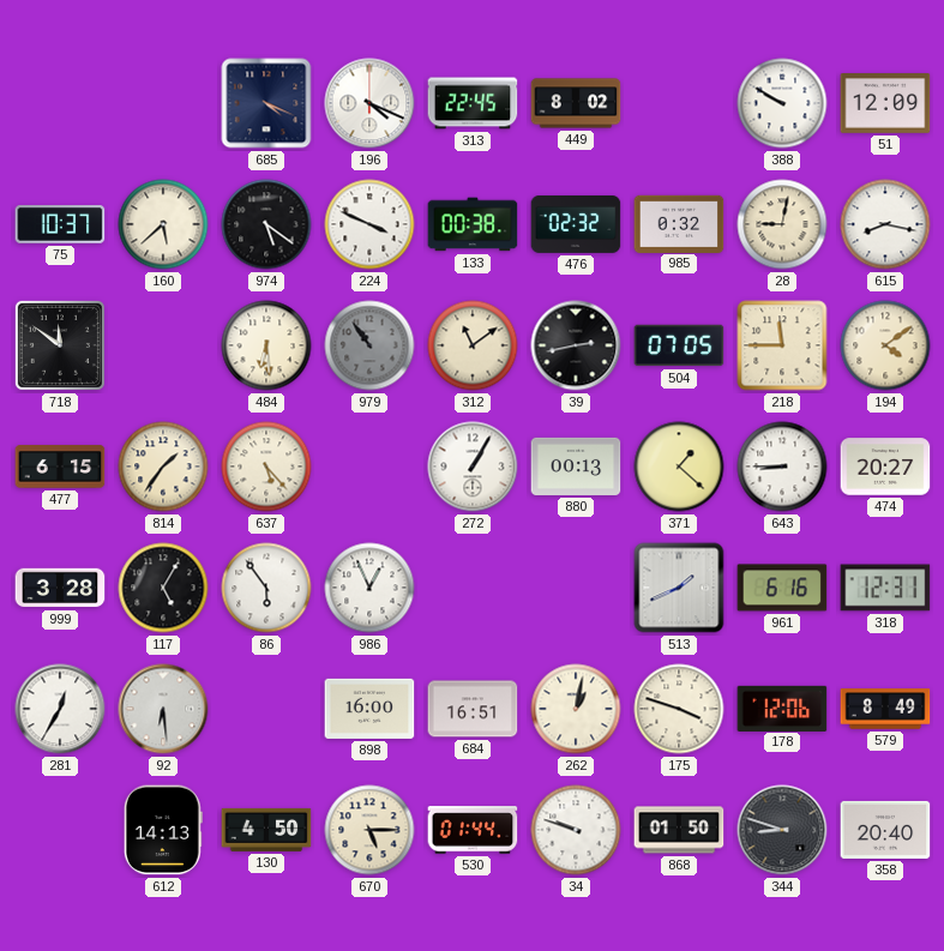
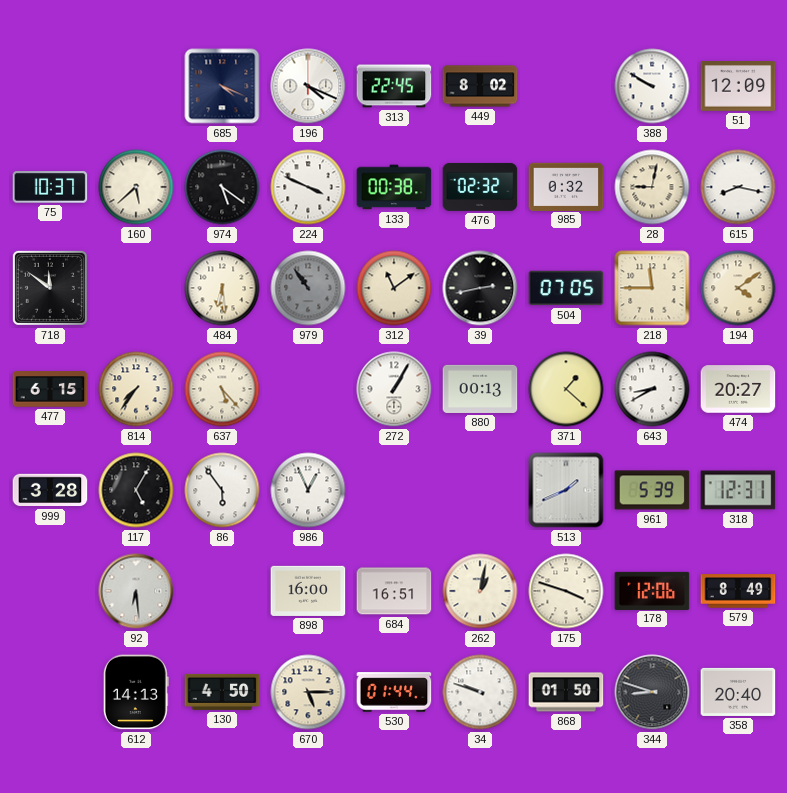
814: 1:36 -> 7:36
643: 8:45 -> 8:40
961: 6:16 -> 5:39
281: 12:35 -> none
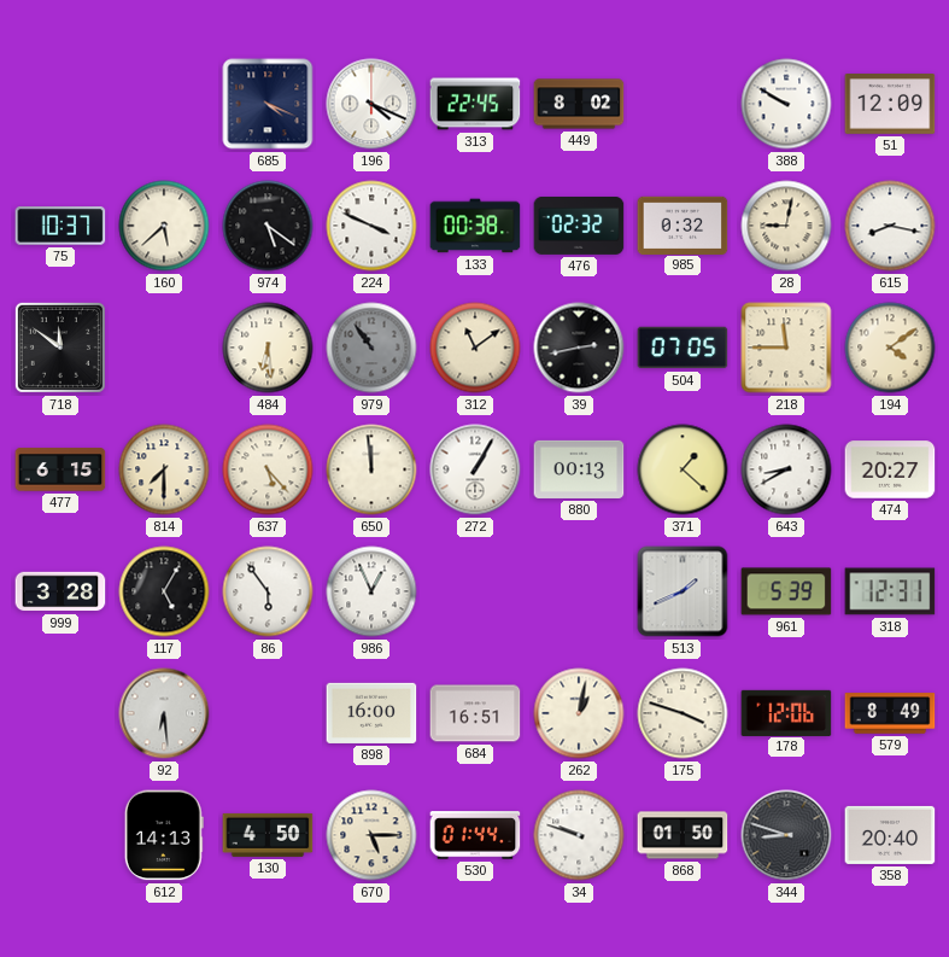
814: 7:36 -> 7:30
650: none -> 11:59
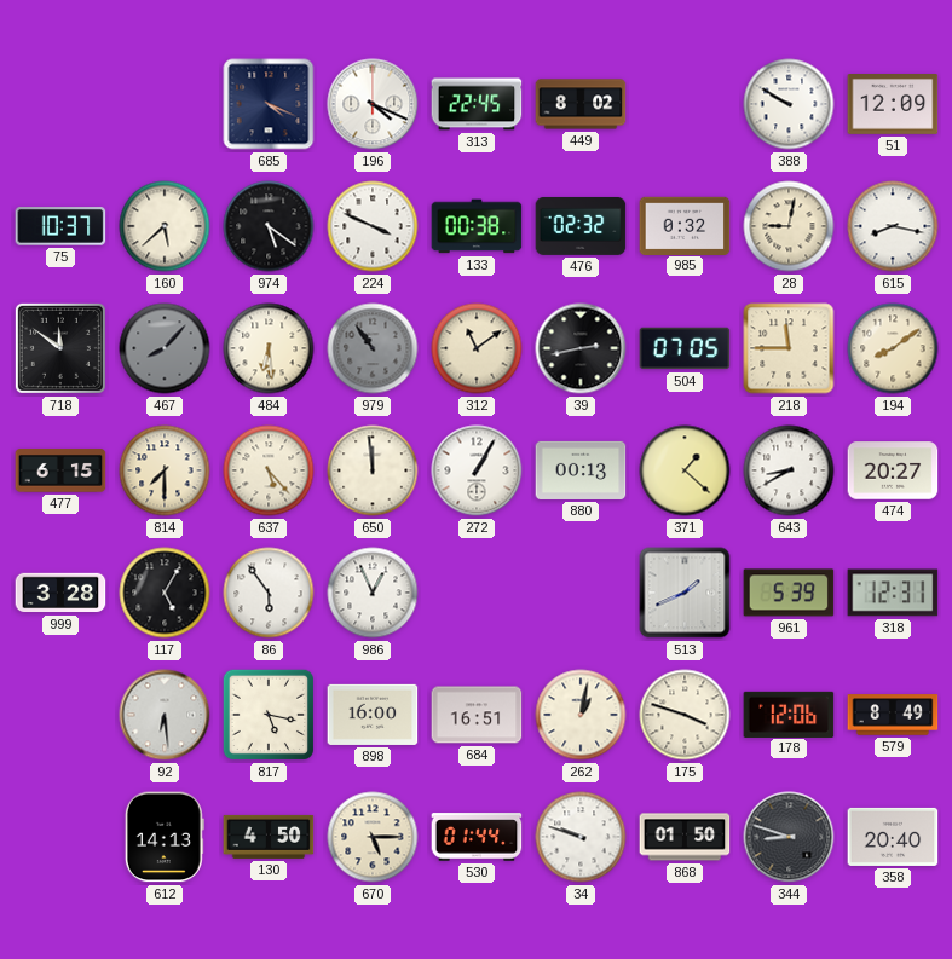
467: none -> 8:07
194: 4:09 -> 8:09
817: none -> 5:17
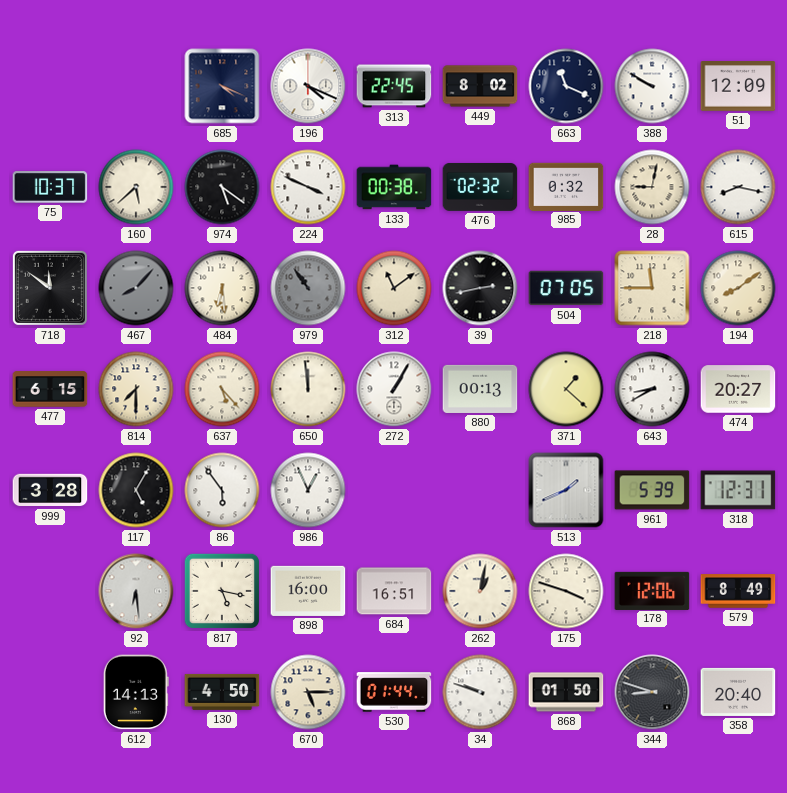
663: none -> 11:19
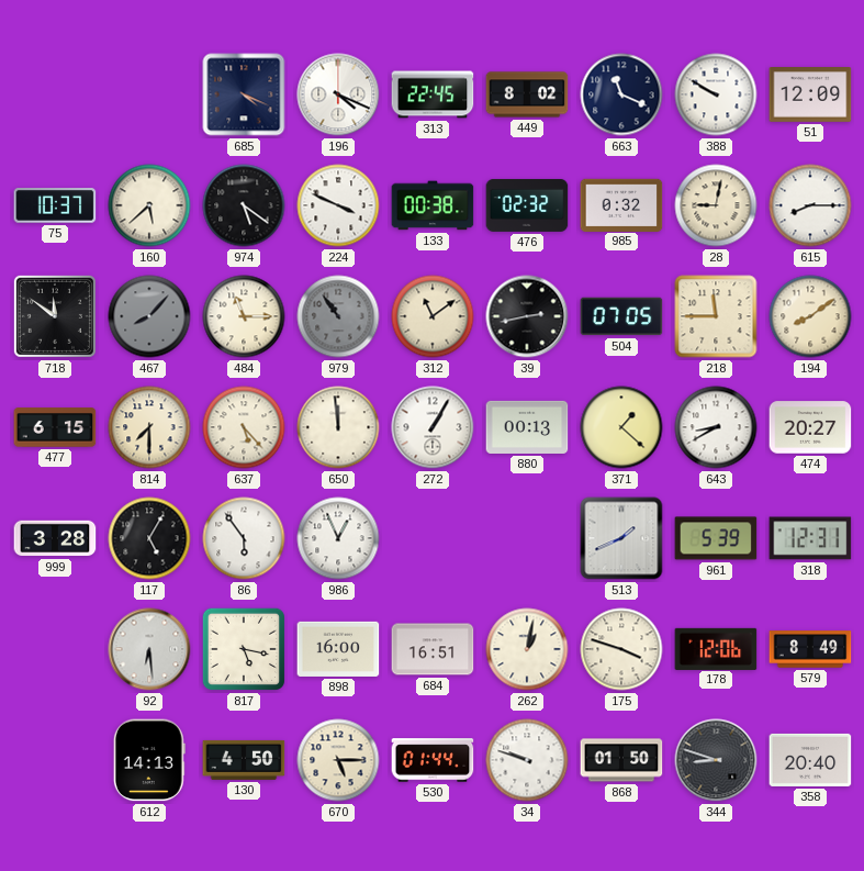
615: 8:17 -> 8:15
484: 6:29 -> 11:15
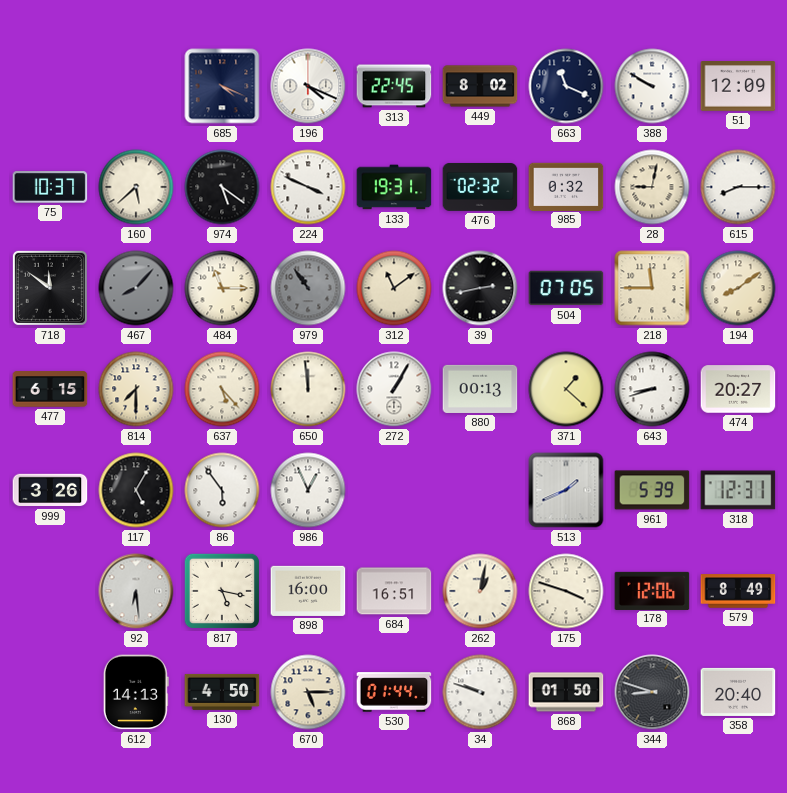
133: 00:38 -> 19:31
643: 8:40 -> 8:42
999: 3:28 -> 3:26
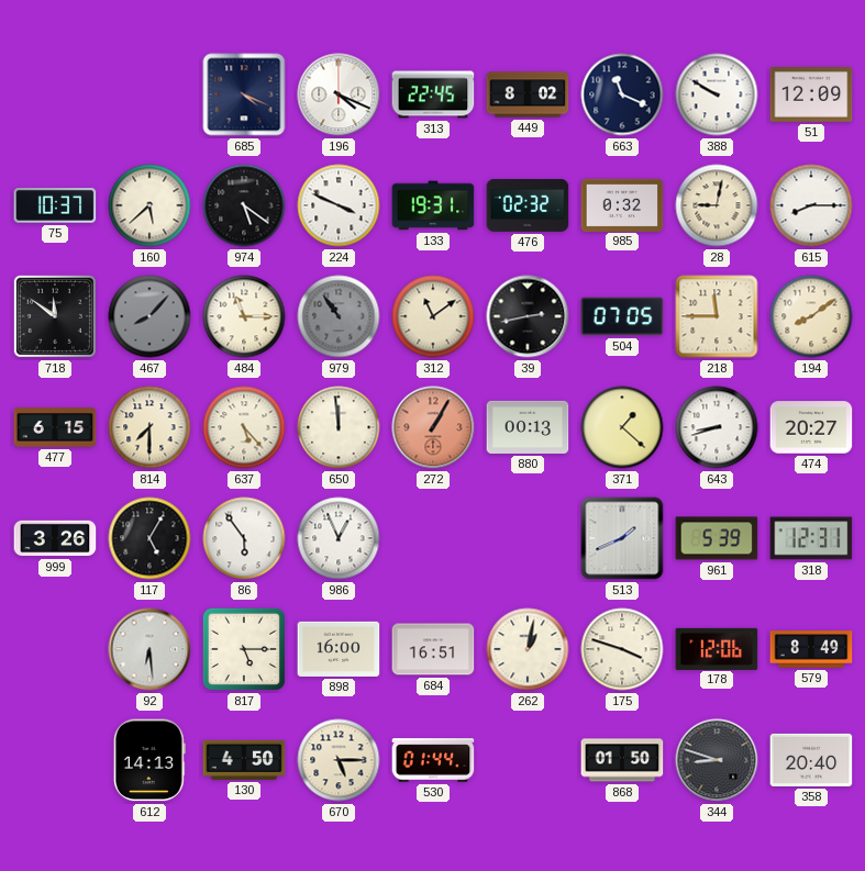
272 dial: white -> salmon
817: 5:17 -> 5:15
34: 9:48 -> none
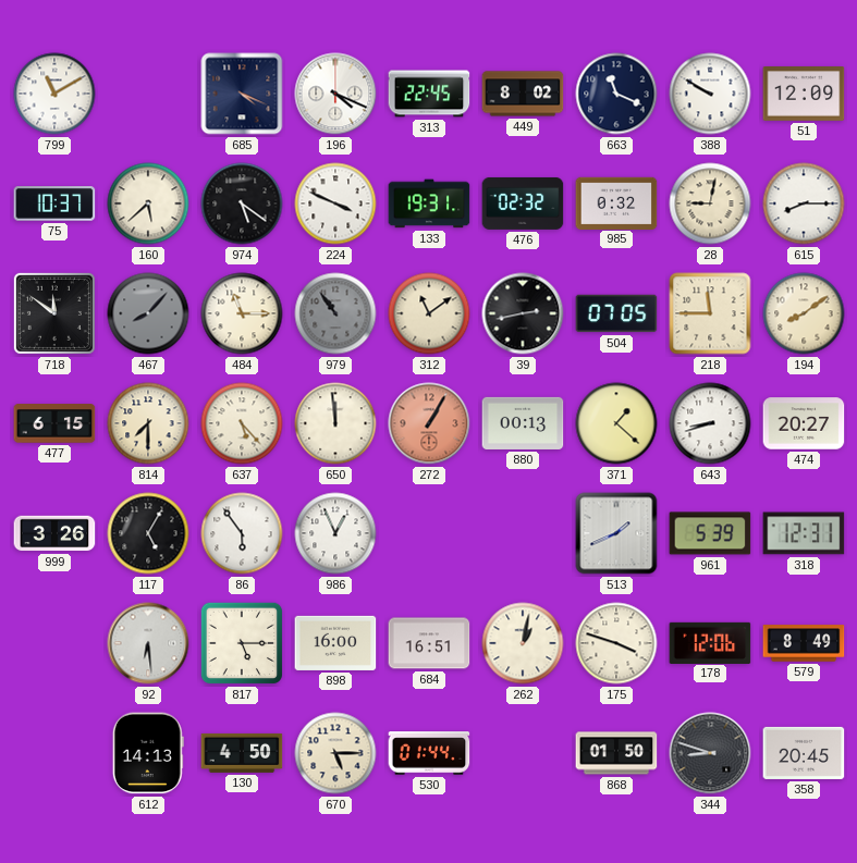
799: none -> 11:10
358: 20:40 -> 20:45
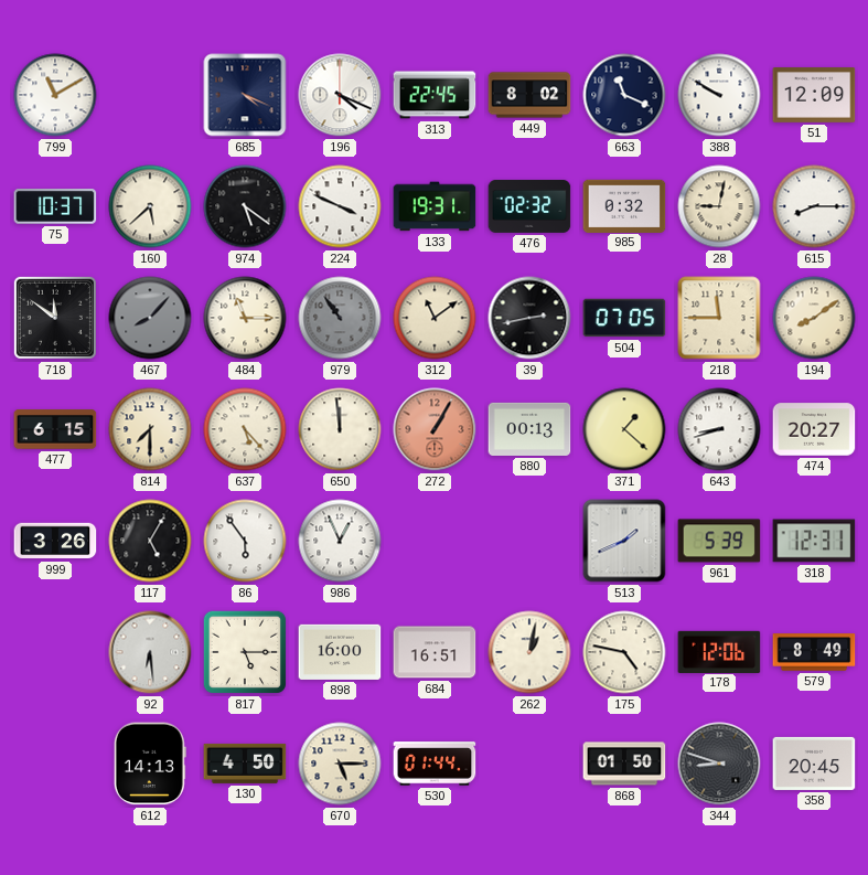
175: 3:48 -> 4:47
